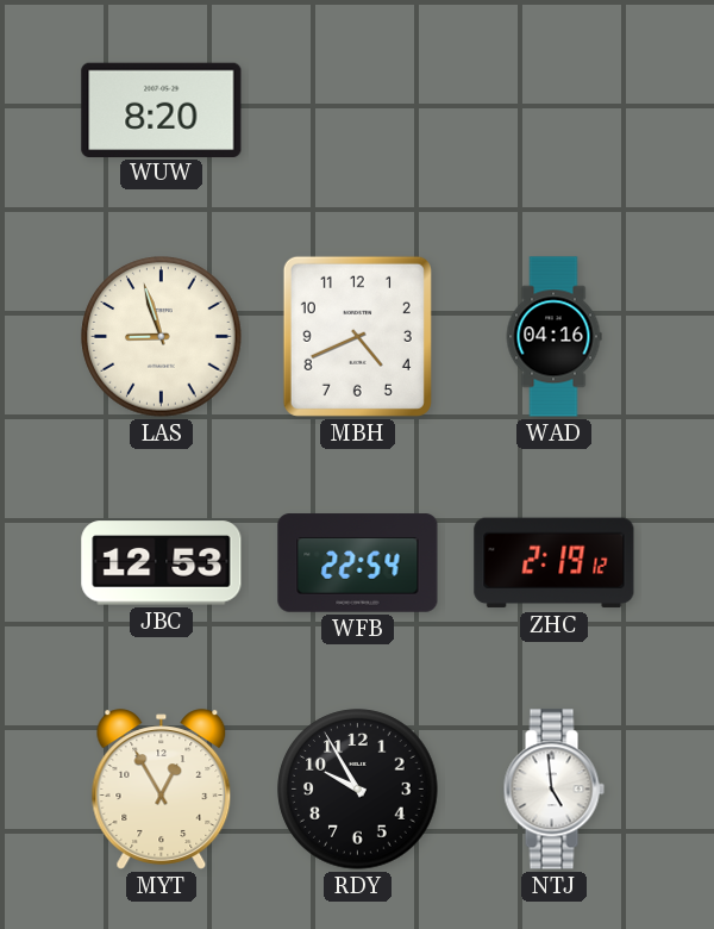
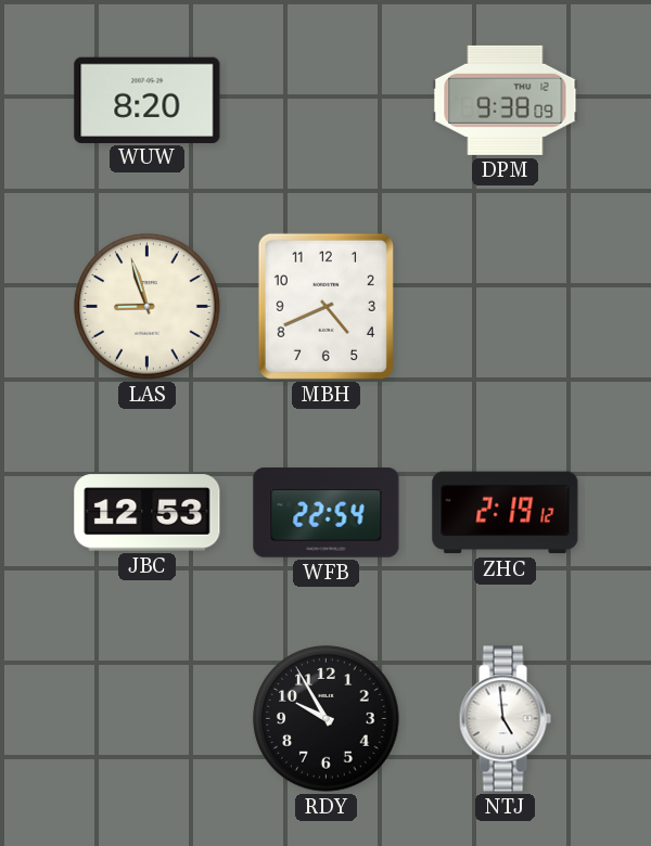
DPM: none -> 9:38
WAD: 04:16 -> none
MYT: 12:55 -> none
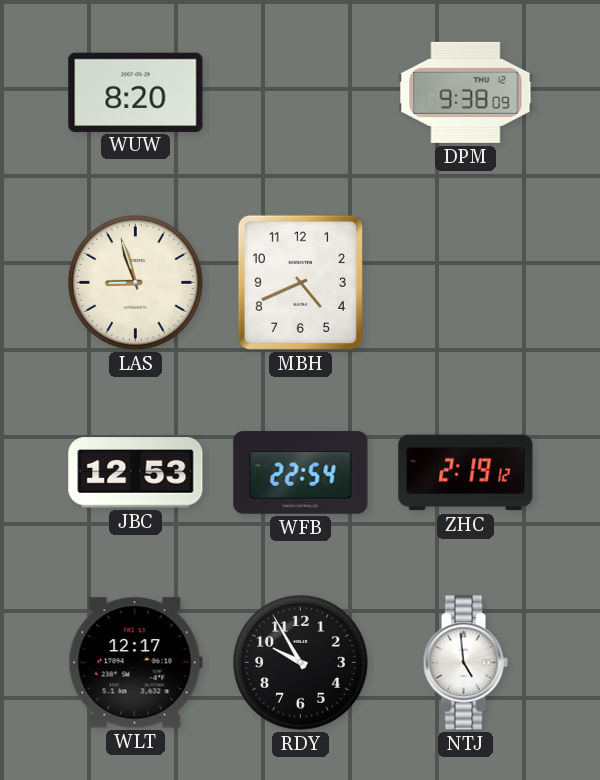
WLT: none -> 12:17
